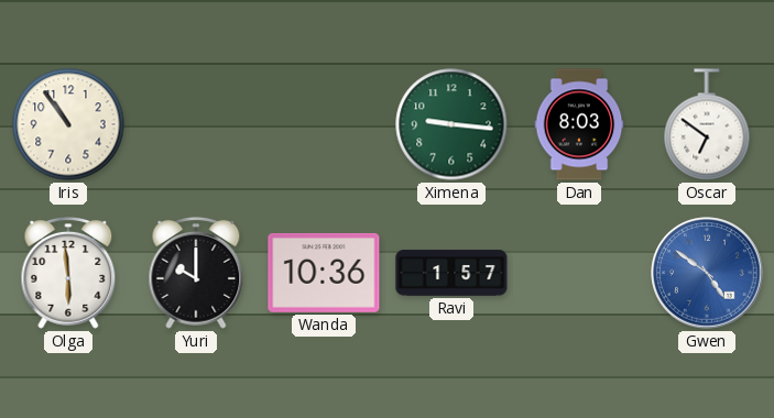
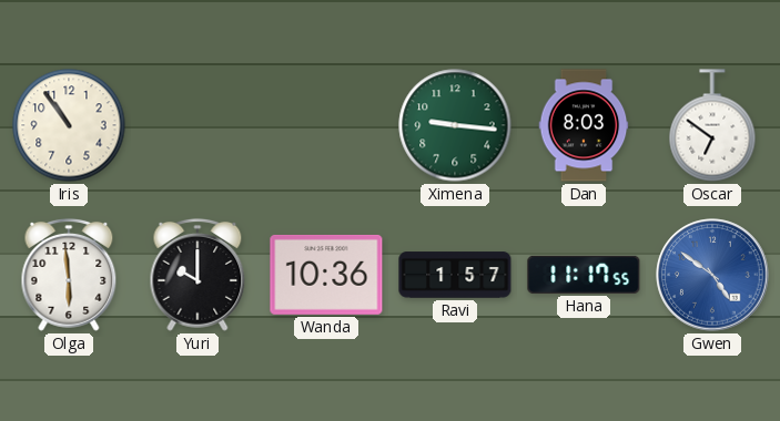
Hana: none -> 11:17
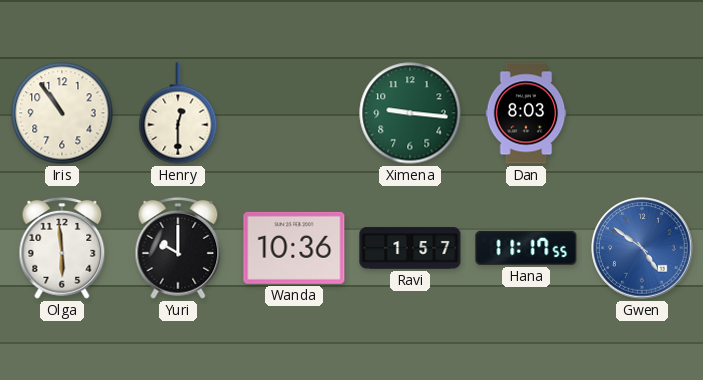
Henry: none -> 12:30
Oscar: 6:51 -> none
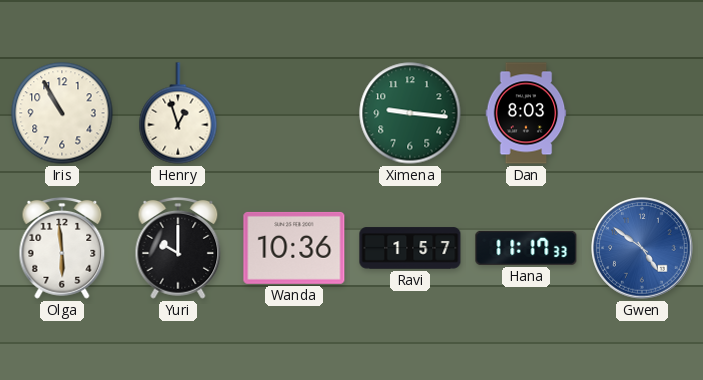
Iris: 10:54 -> 10:55
Henry: 12:30 -> 12:57
Hana: 11:17:55 -> 11:17:33
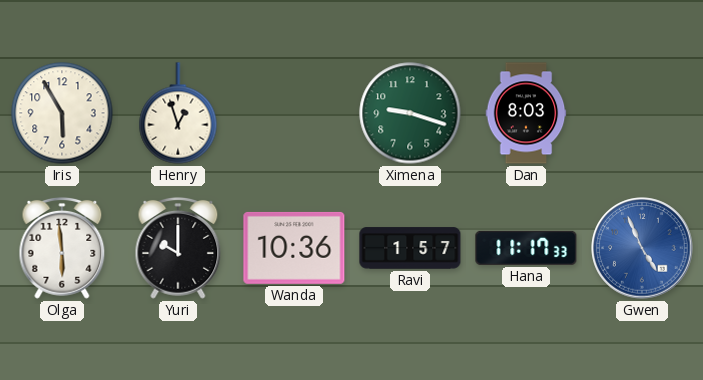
Iris: 10:55 -> 5:55
Ximena: 9:16 -> 9:18
Gwen: 4:51 -> 4:56
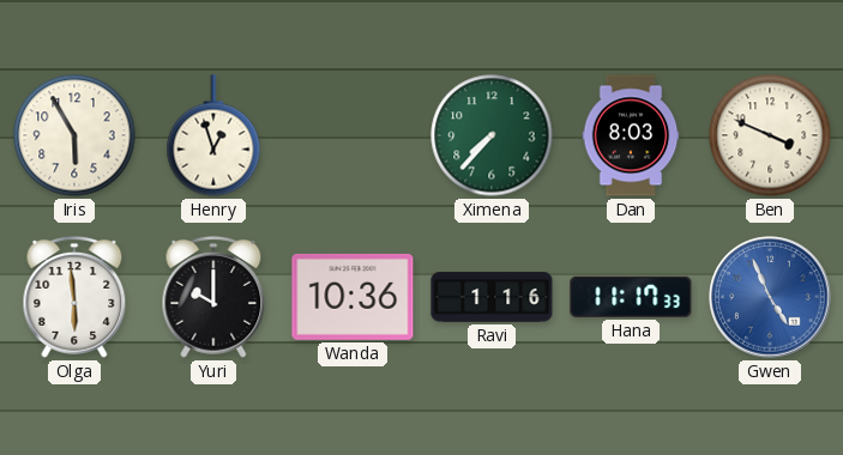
Ximena: 9:18 -> 7:37
Ben: none -> 3:49
Ravi: 1:57 -> 1:16
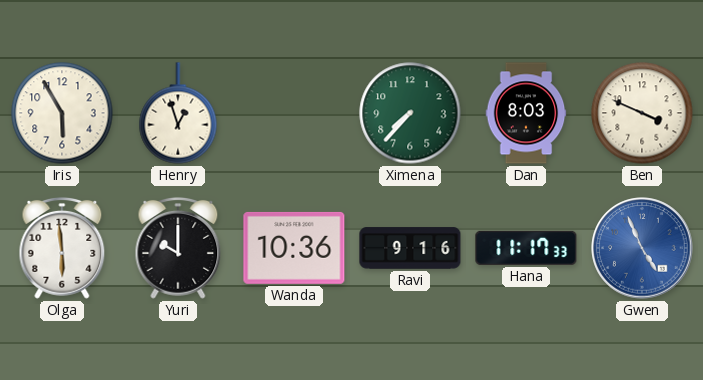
Ravi: 1:16 -> 9:16
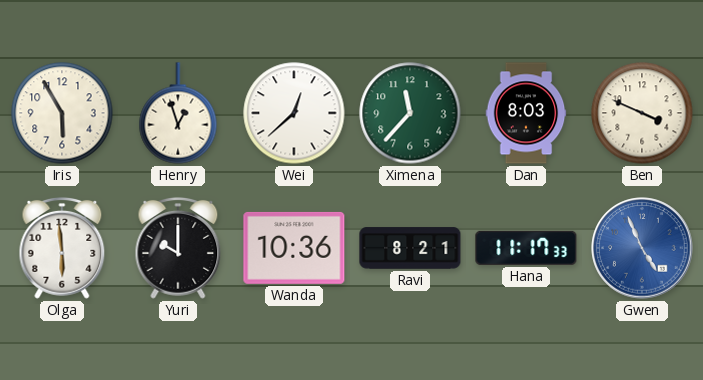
Wei: none -> 12:38
Ximena: 7:37 -> 11:37
Ravi: 9:16 -> 8:21
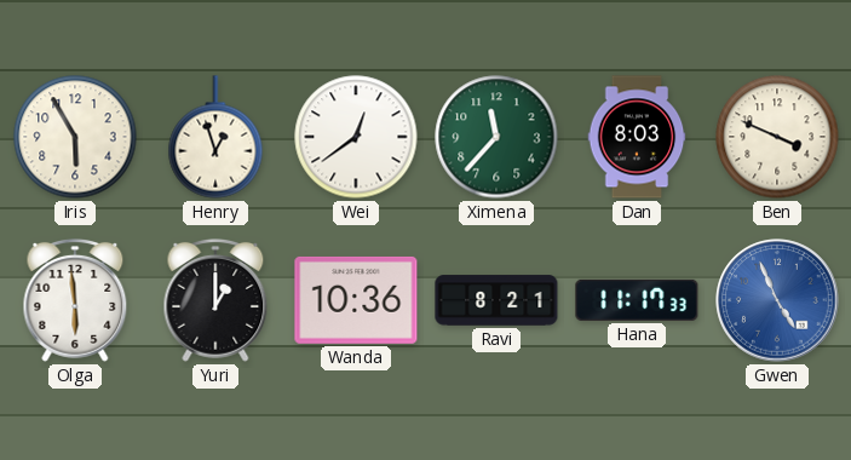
Wei: 12:38 -> 12:39
Yuri: 10:00 -> 1:00
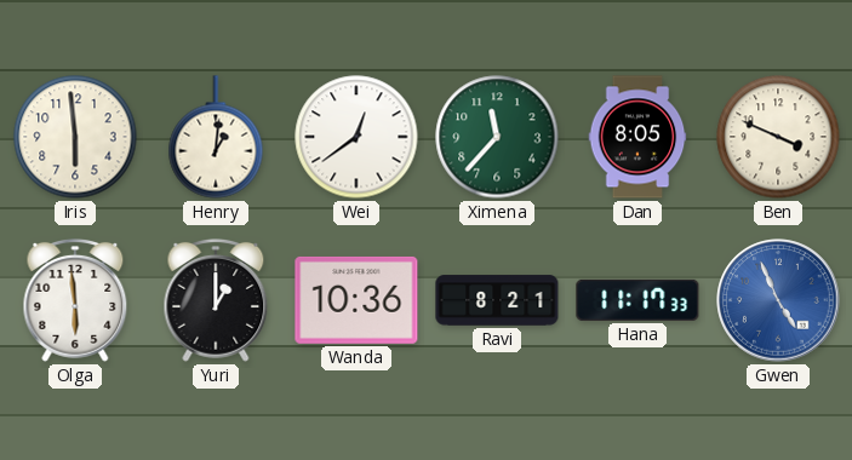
Iris: 5:55 -> 5:59
Henry: 12:57 -> 1:01
Dan: 8:03 -> 8:05
